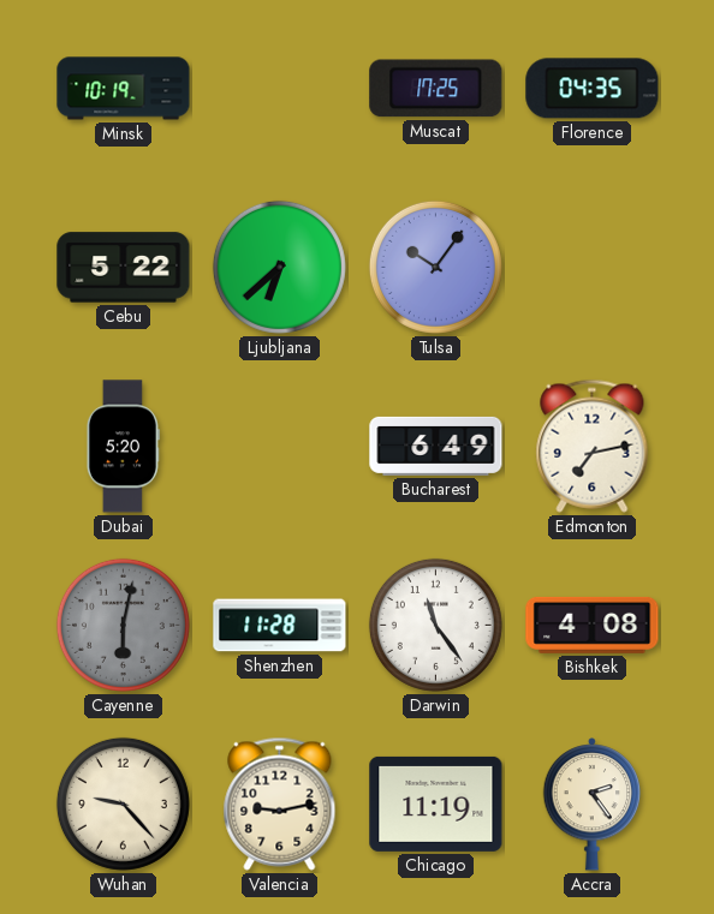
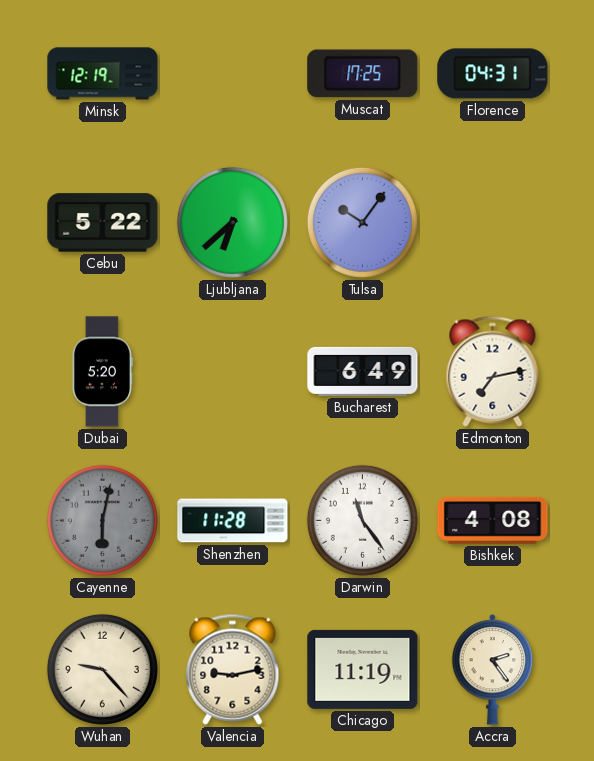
Minsk: 10:19 -> 12:19
Florence: 04:35 -> 04:31
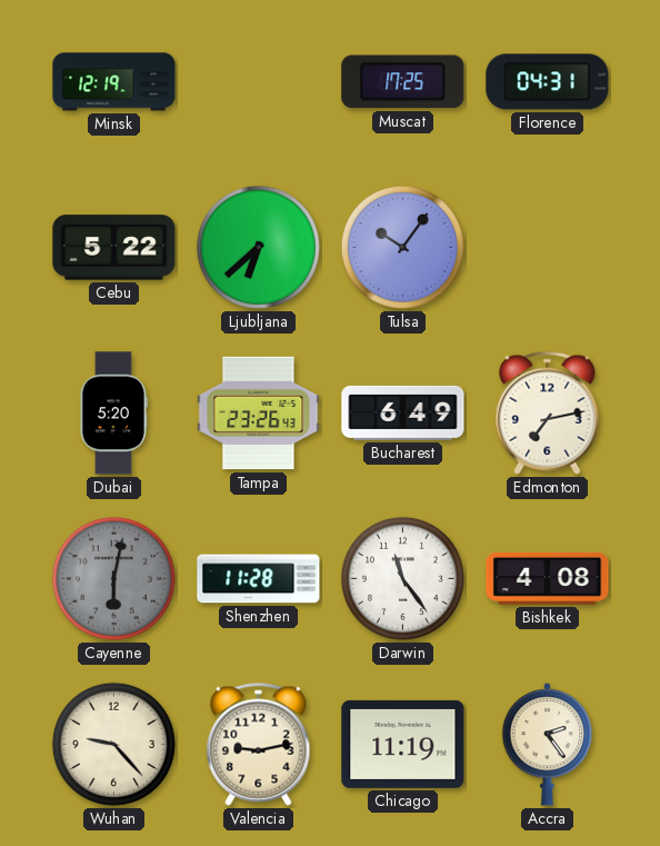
Tampa: none -> 23:26
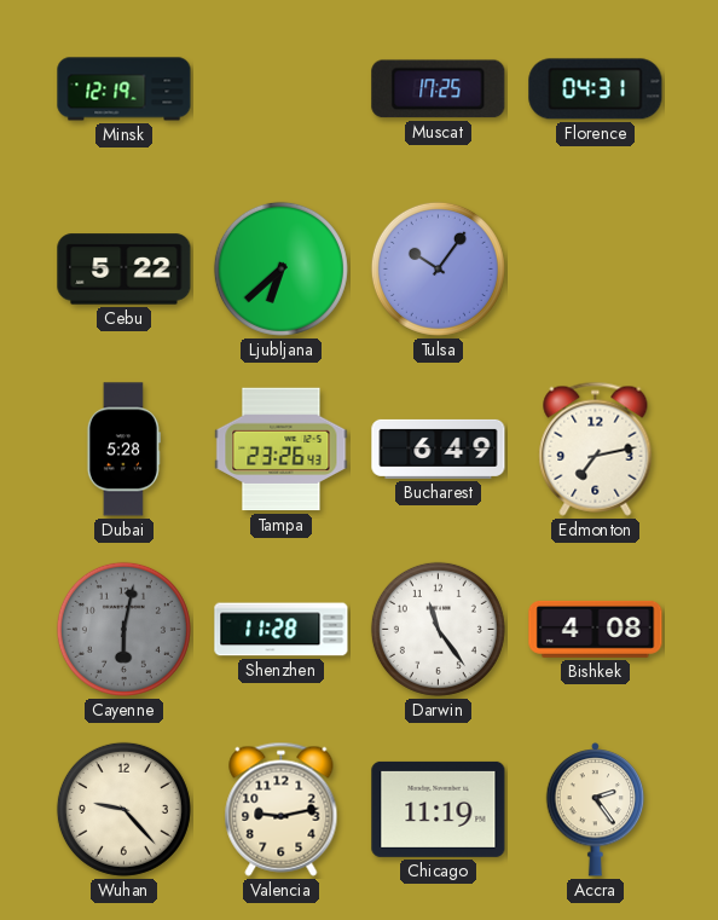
Dubai: 5:20 -> 5:28
